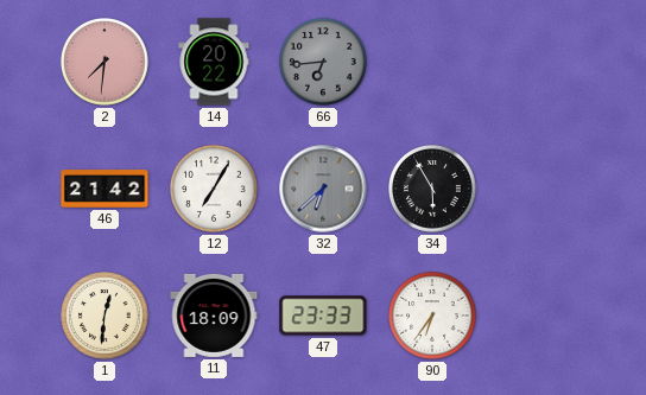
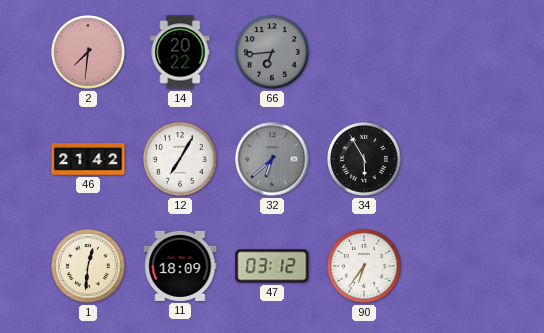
47: 23:33 -> 03:12
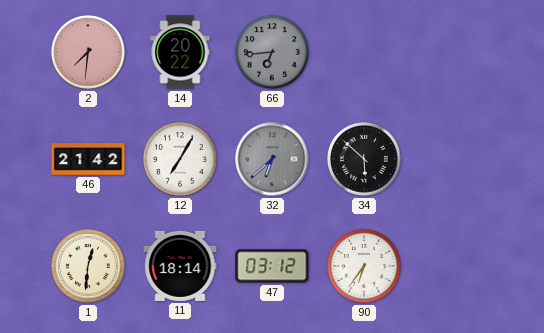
34: 5:55 -> 5:52
11: 18:09 -> 18:14
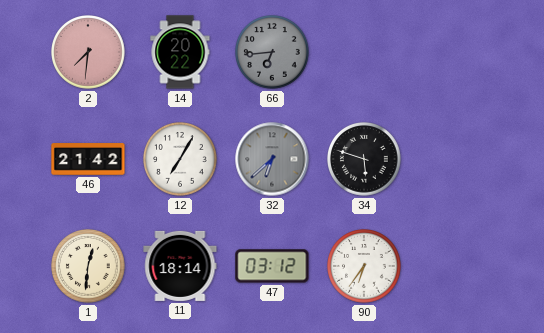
34: 5:52 -> 5:48
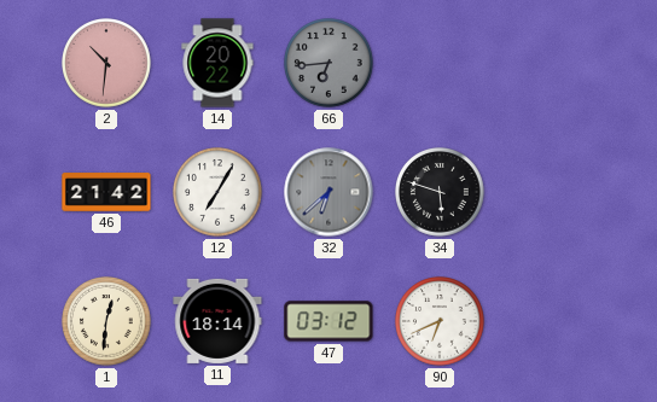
2: 7:31 -> 10:31
90: 6:36 -> 6:41
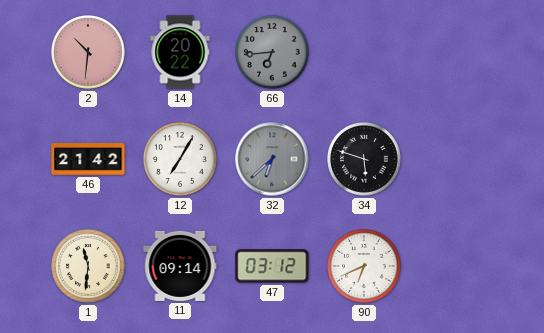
1: 12:31 -> 11:31
11: 18:14 -> 09:14
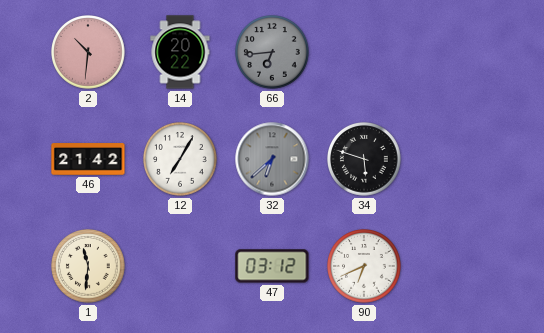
11: 09:14 -> none
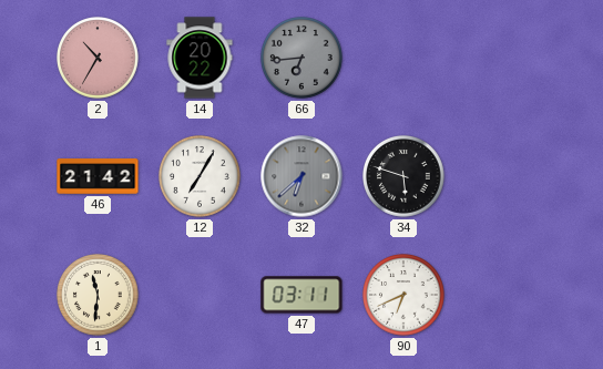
2: 10:31 -> 10:35
47: 03:12 -> 03:11
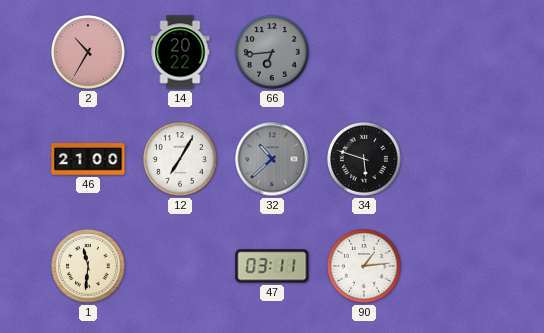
46: 21:42 -> 21:00
32: 6:38 -> 10:38
90: 6:41 -> 1:14
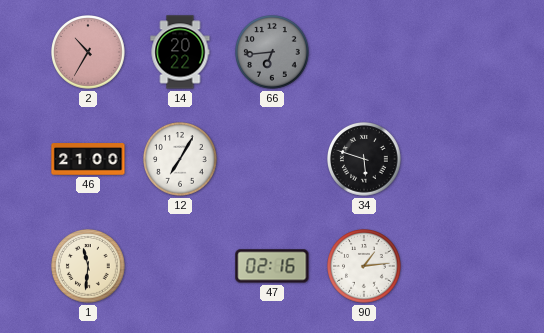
32: 10:38 -> none
47: 03:11 -> 02:16
